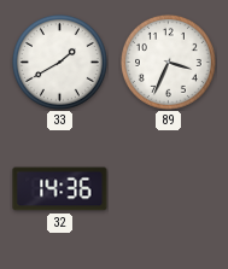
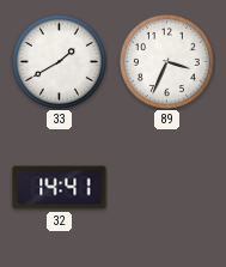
32: 14:36 -> 14:41
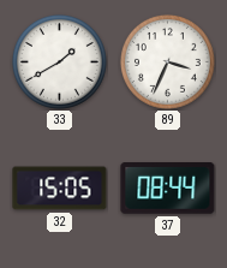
32: 14:41 -> 15:05
37: none -> 08:44
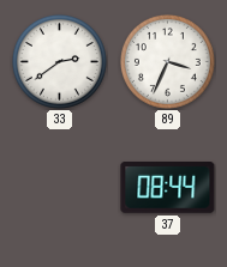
33: 1:40 -> 2:39
32: 15:05 -> none
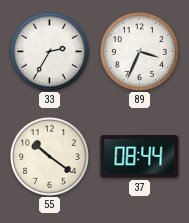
33: 2:39 -> 2:35
55: none -> 10:21
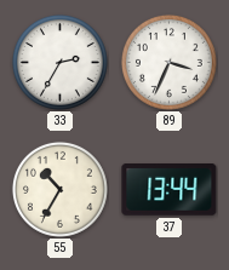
55: 10:21 -> 10:35
37: 08:44 -> 13:44
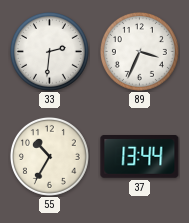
33: 2:35 -> 2:31
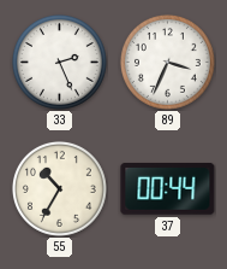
33: 2:31 -> 2:26
37: 13:44 -> 00:44
